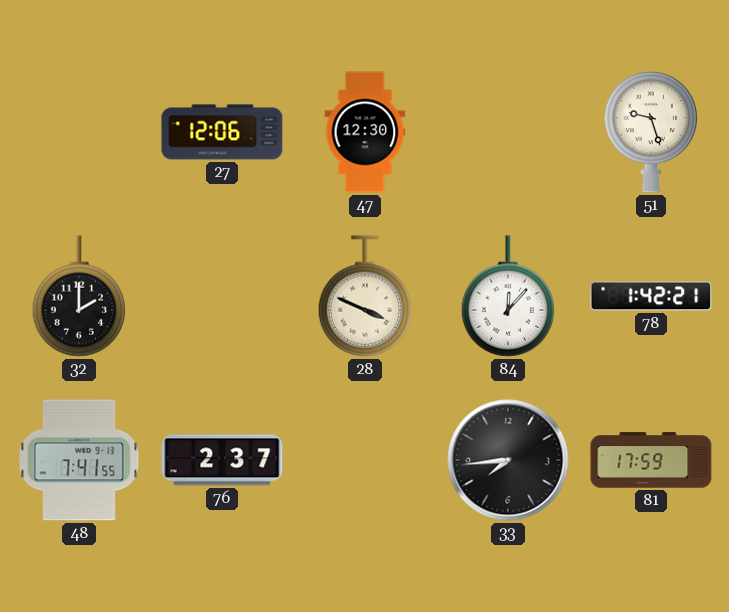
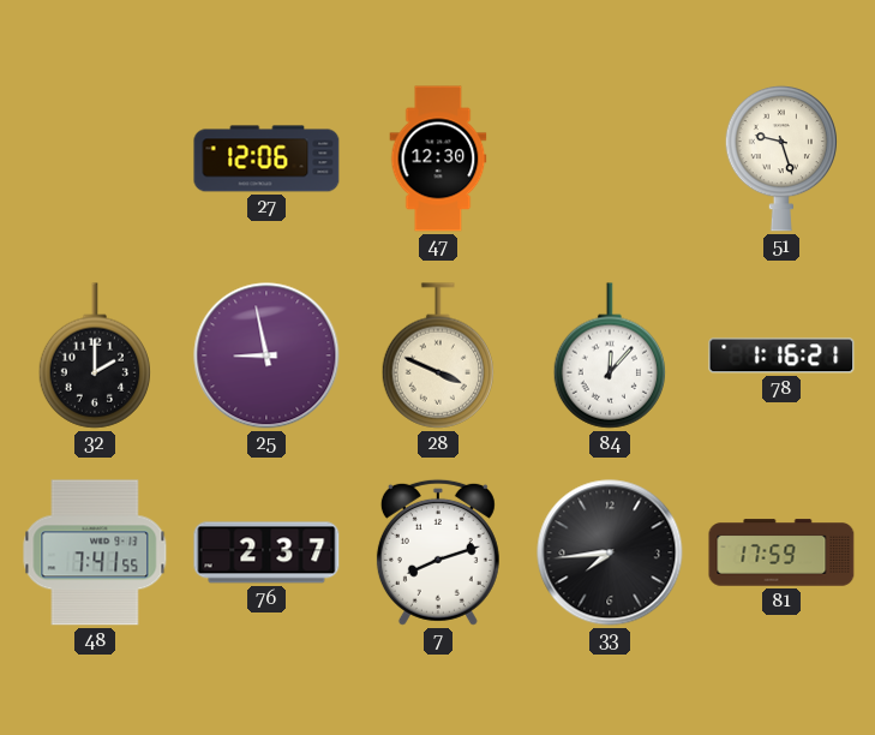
25: none -> 8:58
78: 1:42 -> 1:16
7: none -> 8:12
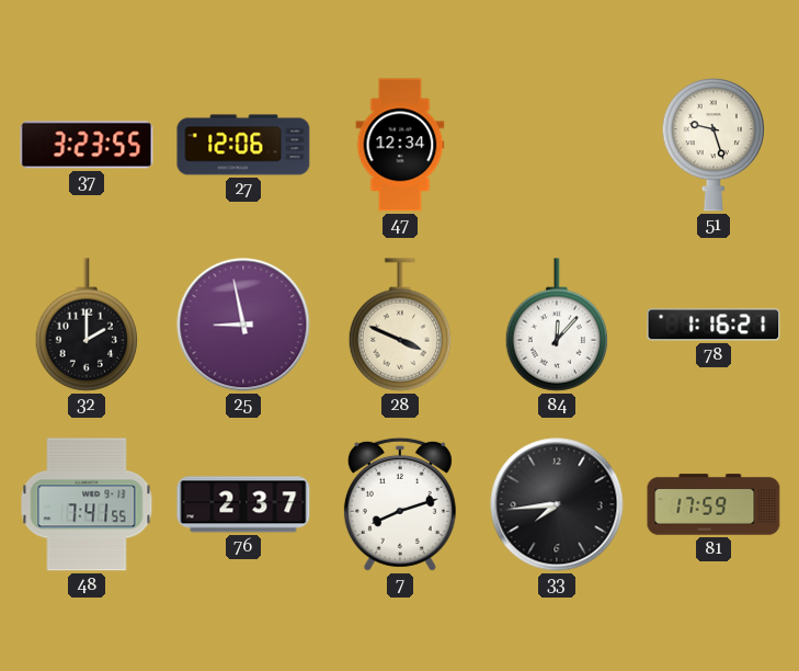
37: none -> 3:23
47: 12:30 -> 12:34
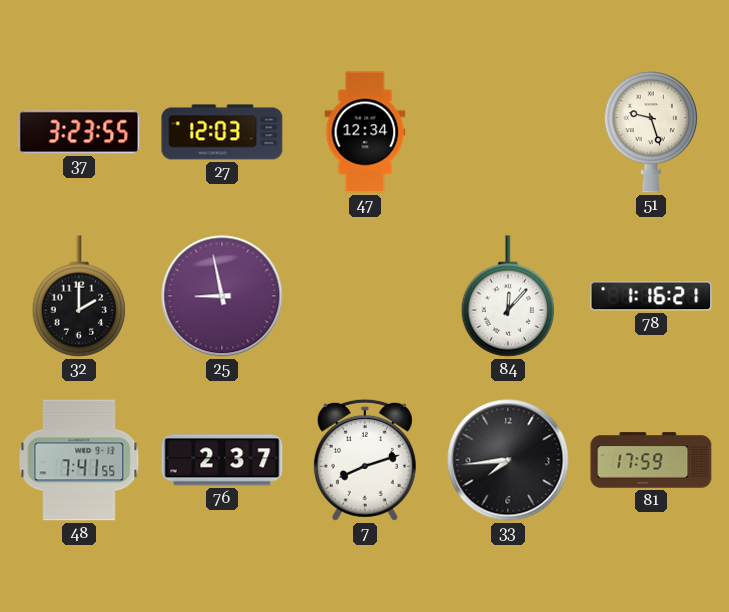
27: 12:06 -> 12:03
28: 3:49 -> none
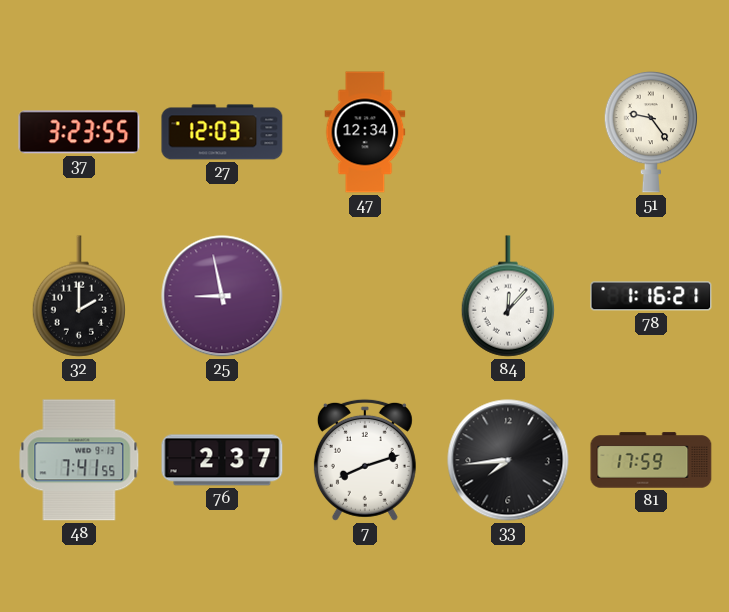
51: 9:27 -> 9:24
